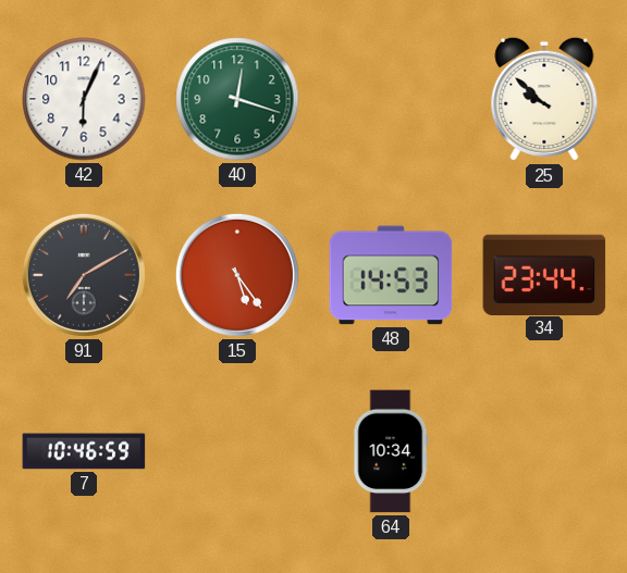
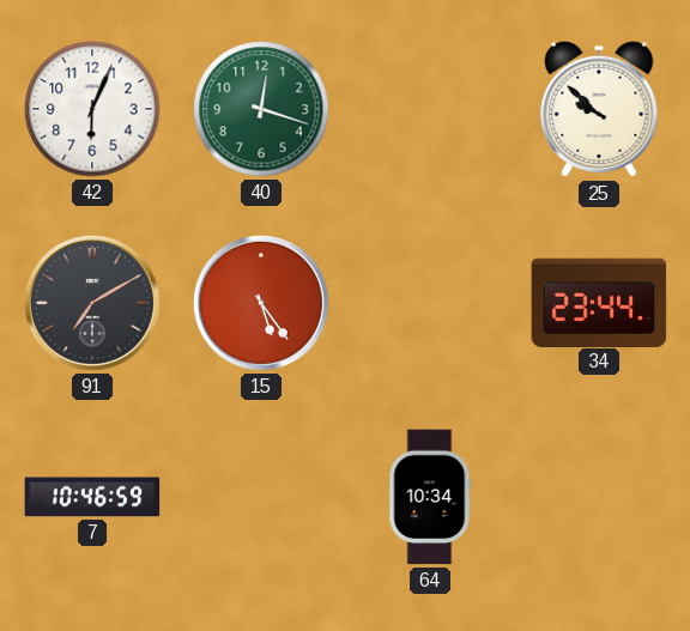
48: 14:53 -> none
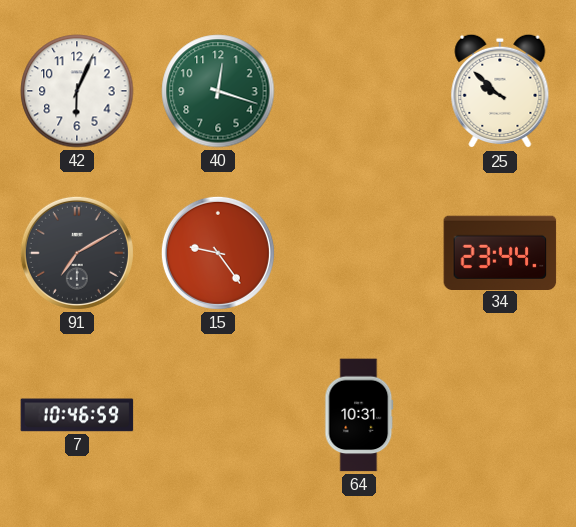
15: 5:24 -> 9:24
64: 10:34 -> 10:31
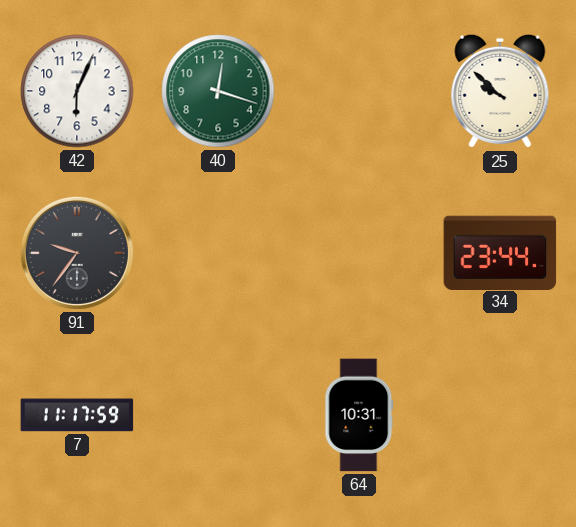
91: 7:10 -> 9:36
15: 9:24 -> none
7: 10:46 -> 11:17
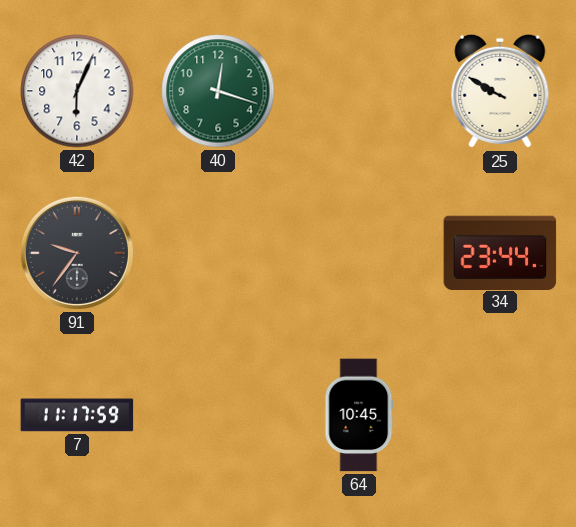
25: 9:52 -> 9:50
64: 10:31 -> 10:45
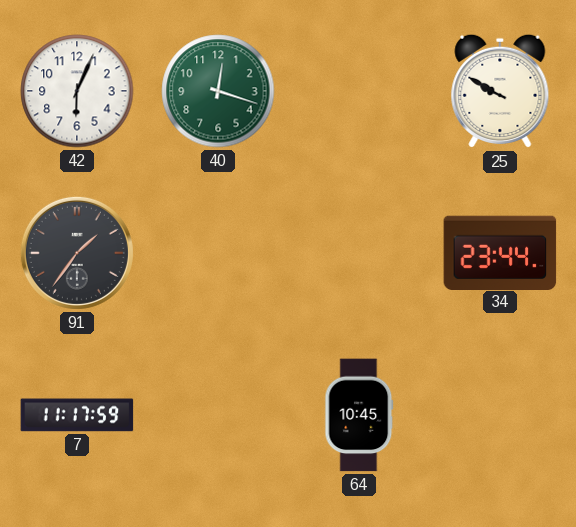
91: 9:36 -> 1:36
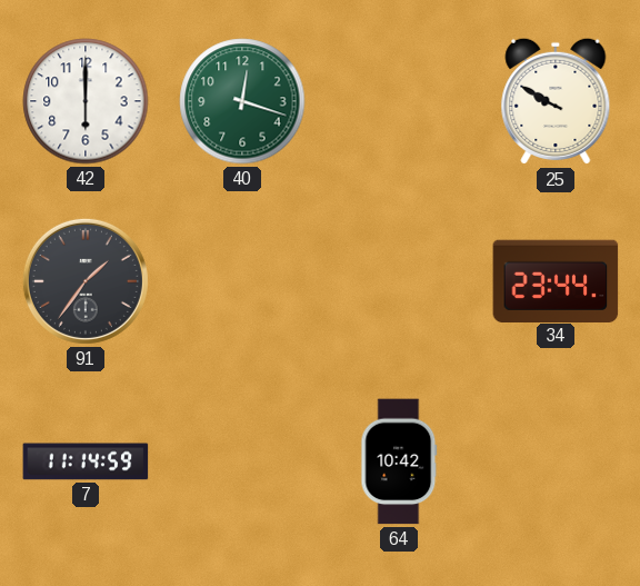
42: 6:04 -> 6:00
7: 11:17 -> 11:14
64: 10:45 -> 10:42
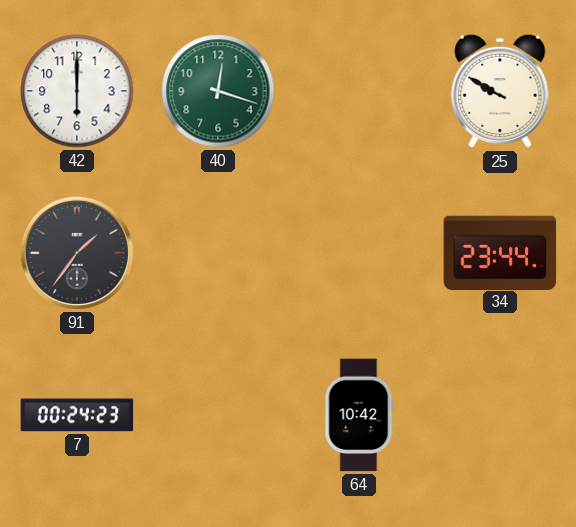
7: 11:14 -> 00:24
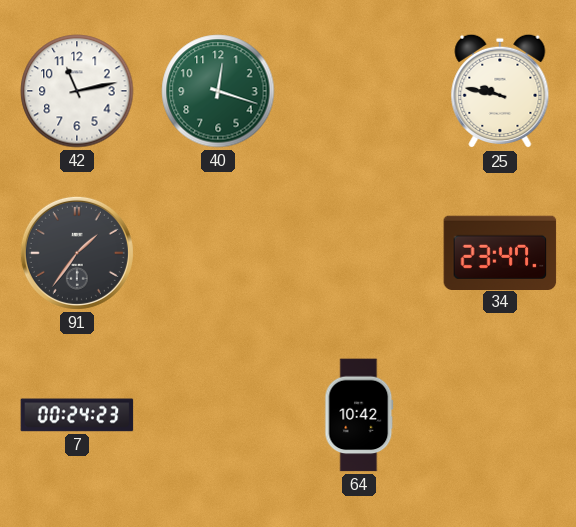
42: 6:00 -> 11:13
25: 9:50 -> 9:47
34: 23:44 -> 23:47
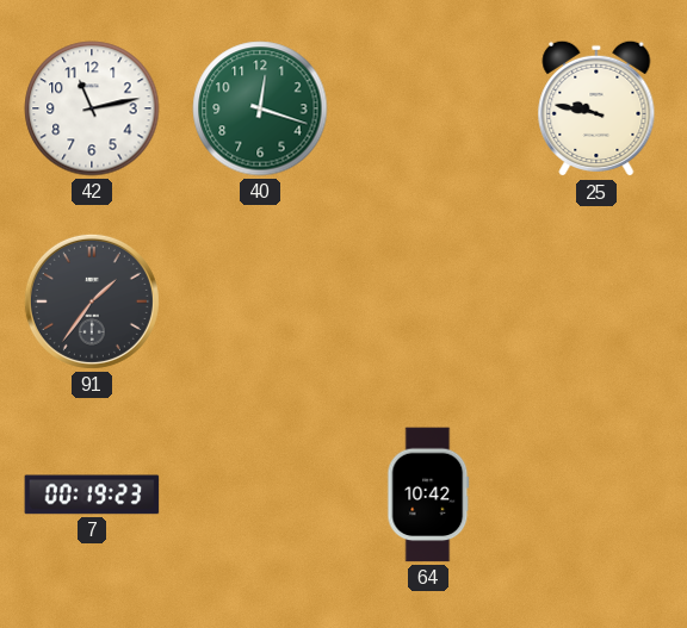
34: 23:47 -> none
7: 00:24 -> 00:19
